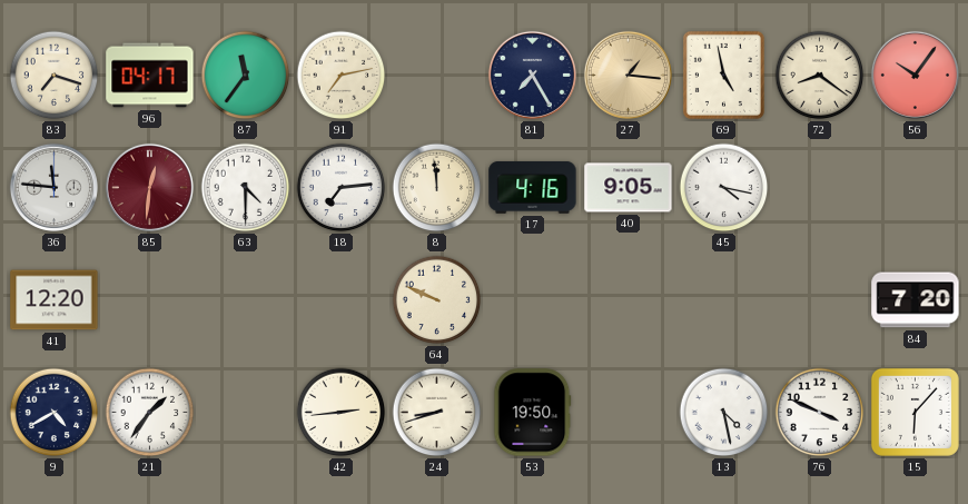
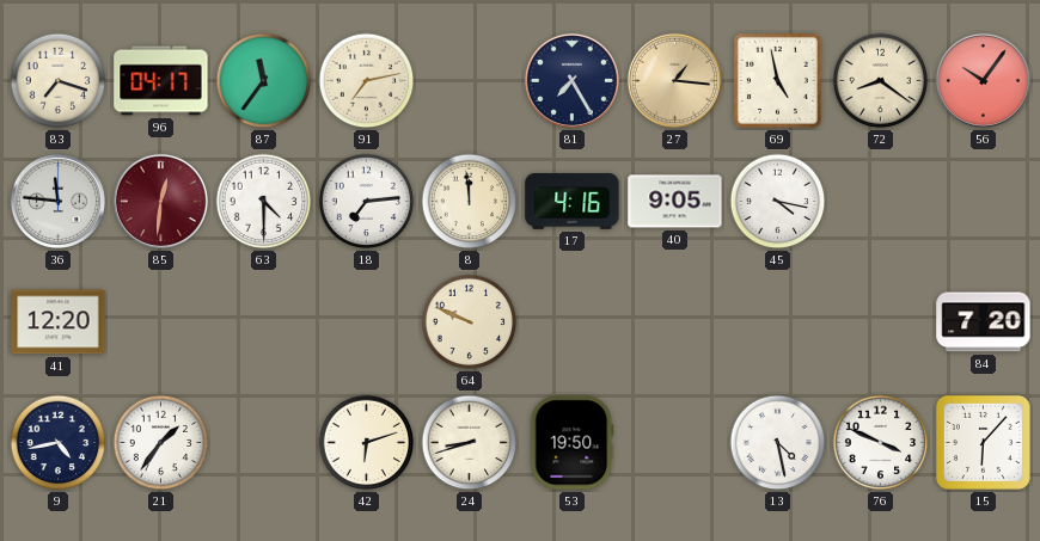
9: 4:40 -> 4:43
42: 2:44 -> 6:12
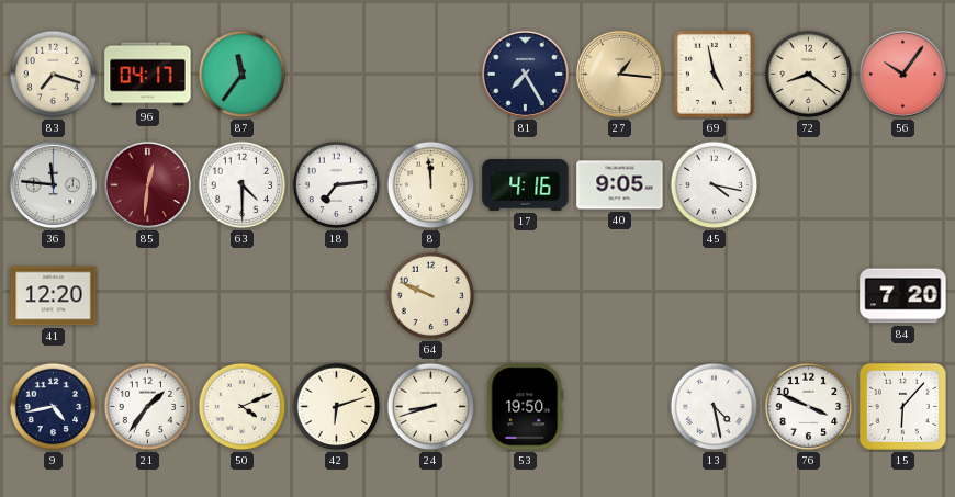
91: 7:13 -> none
50: none -> 4:11
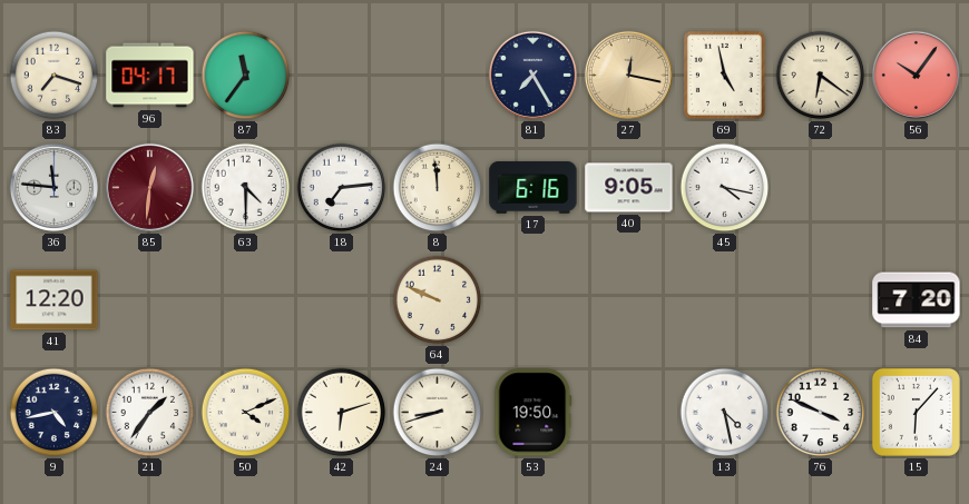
27: 1:16 -> 12:17
72: 8:21 -> 6:21
17: 4:16 -> 6:16
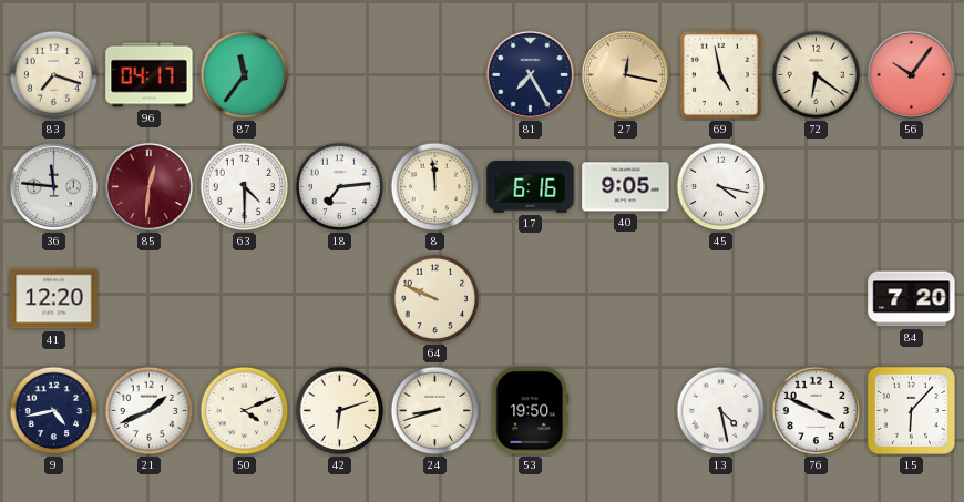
21: 1:36 -> 1:41
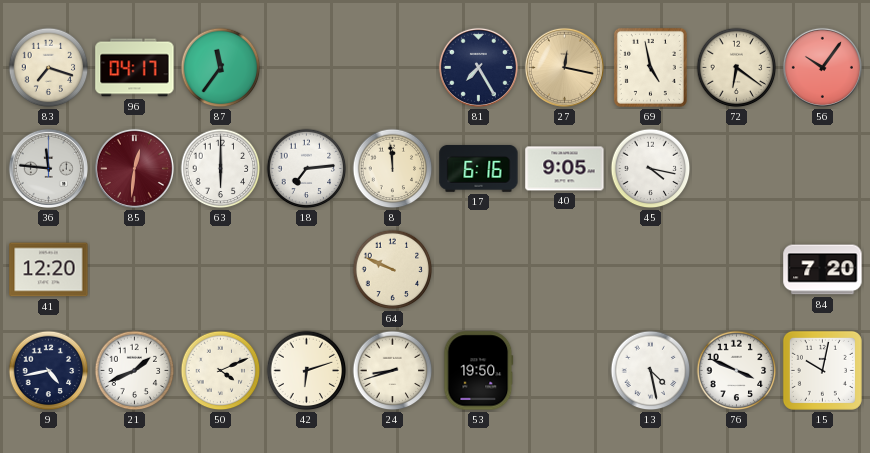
63: 4:30 -> 6:00
15: 6:07 -> 10:02
